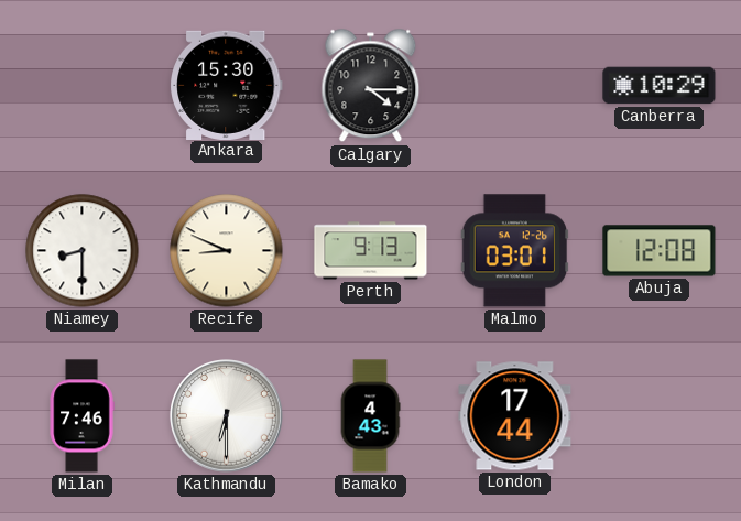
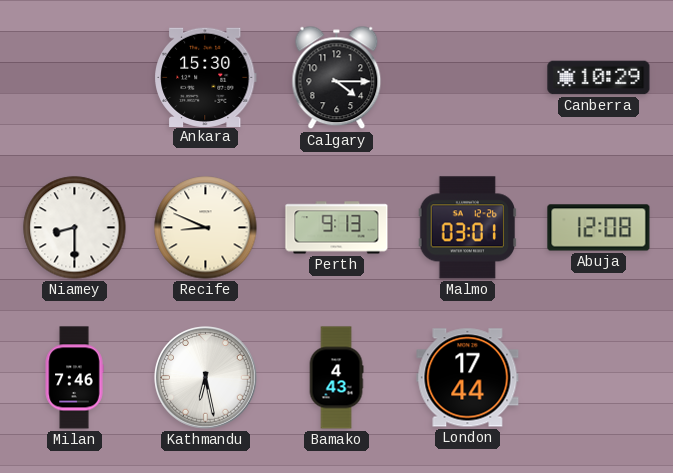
Kathmandu: 6:30 -> 6:28
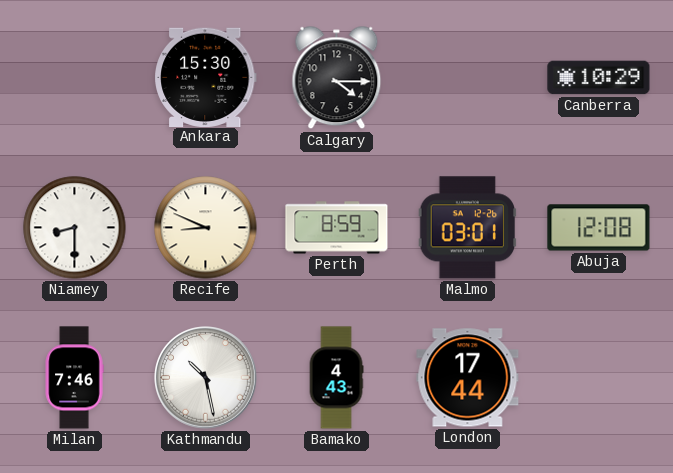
Perth: 9:13 -> 8:59
Kathmandu: 6:28 -> 10:28
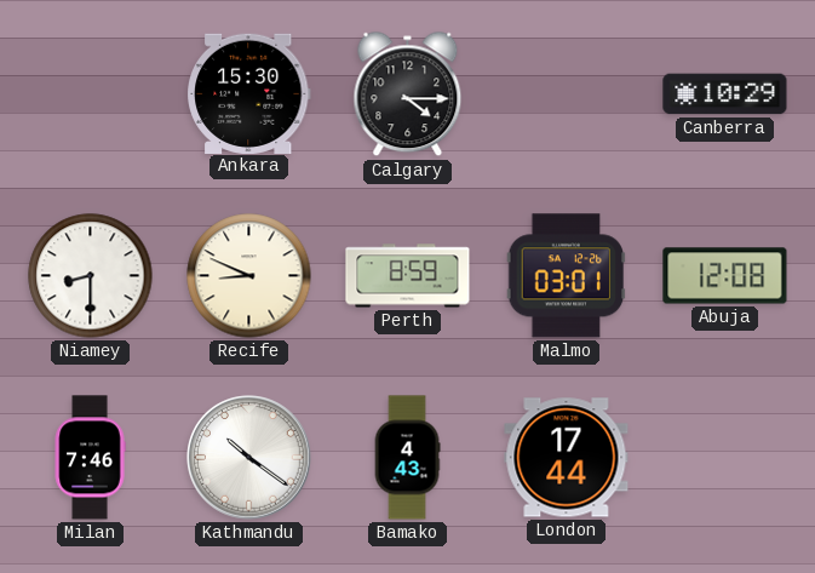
Kathmandu: 10:28 -> 10:21
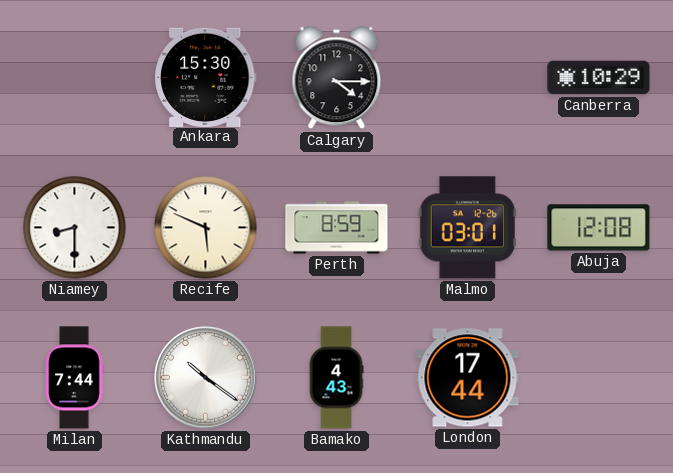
Recife: 8:49 -> 5:49
Milan: 7:46 -> 7:44
